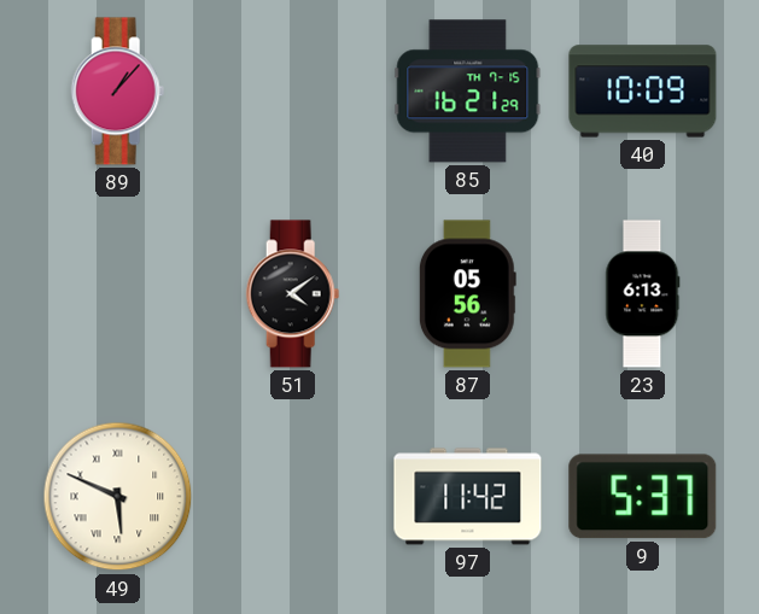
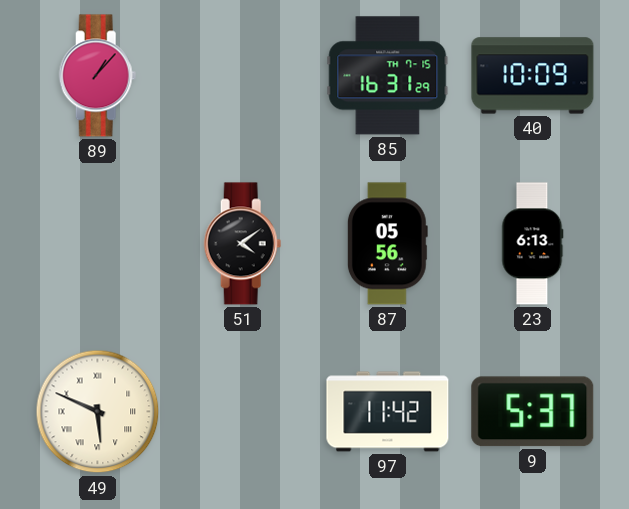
85: 16:21 -> 16:31
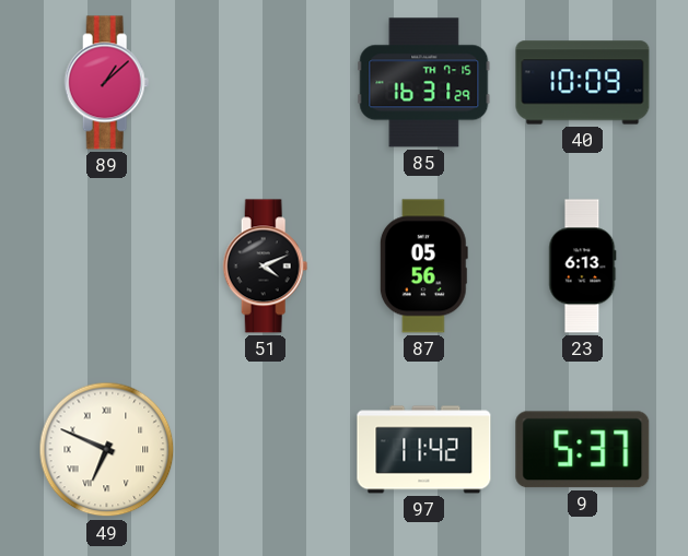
89: 1:07 -> 1:08
51: 4:09 -> 4:11
49: 5:49 -> 6:49
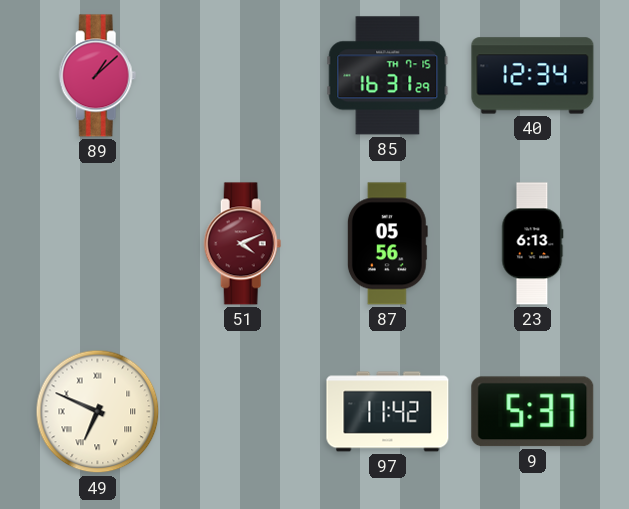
40: 10:09 -> 12:34
51 dial: black -> burgundy
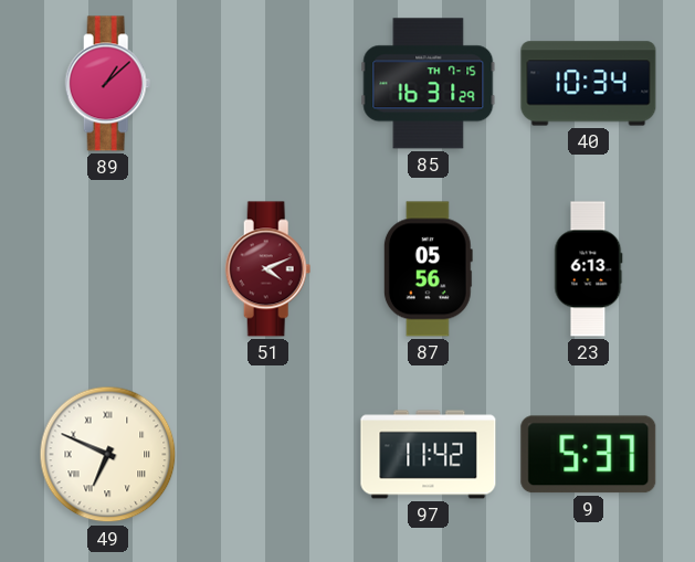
40: 12:34 -> 10:34
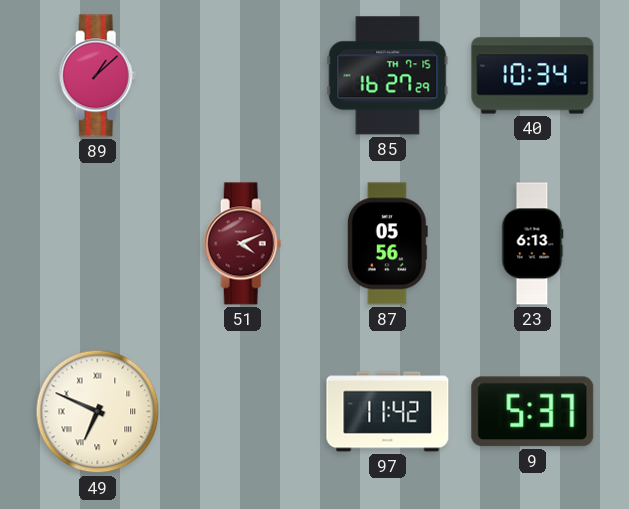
85: 16:31 -> 16:27
